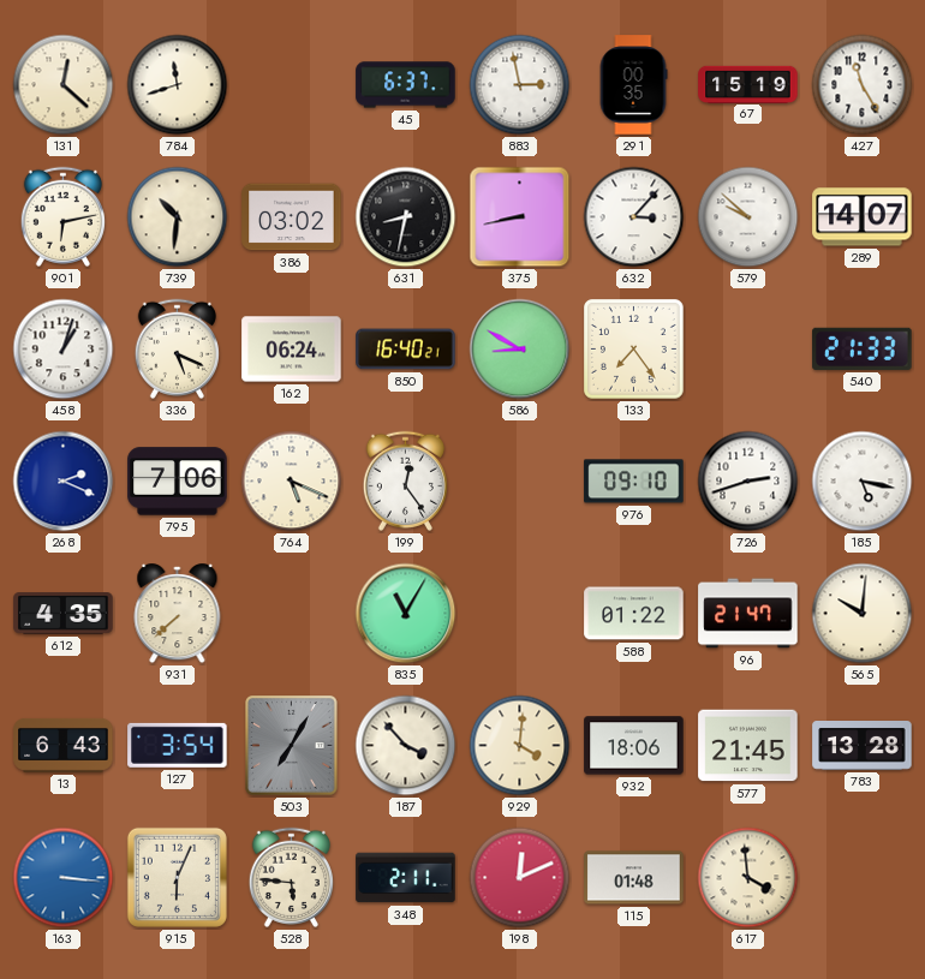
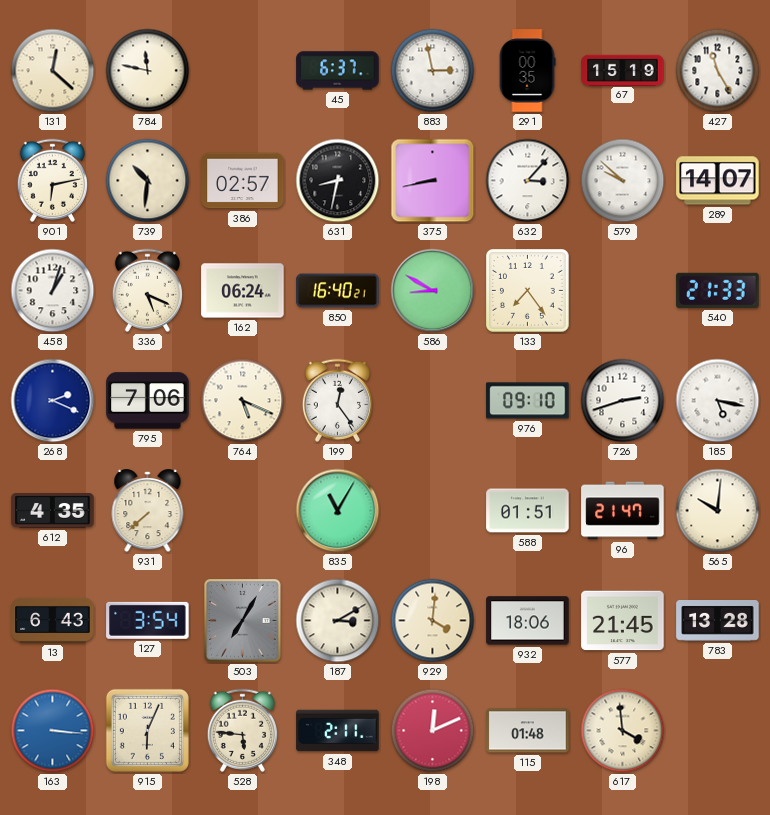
784: 11:42 -> 11:47
386: 03:02 -> 02:57
588: 01:22 -> 01:51
187: 3:53 -> 3:10
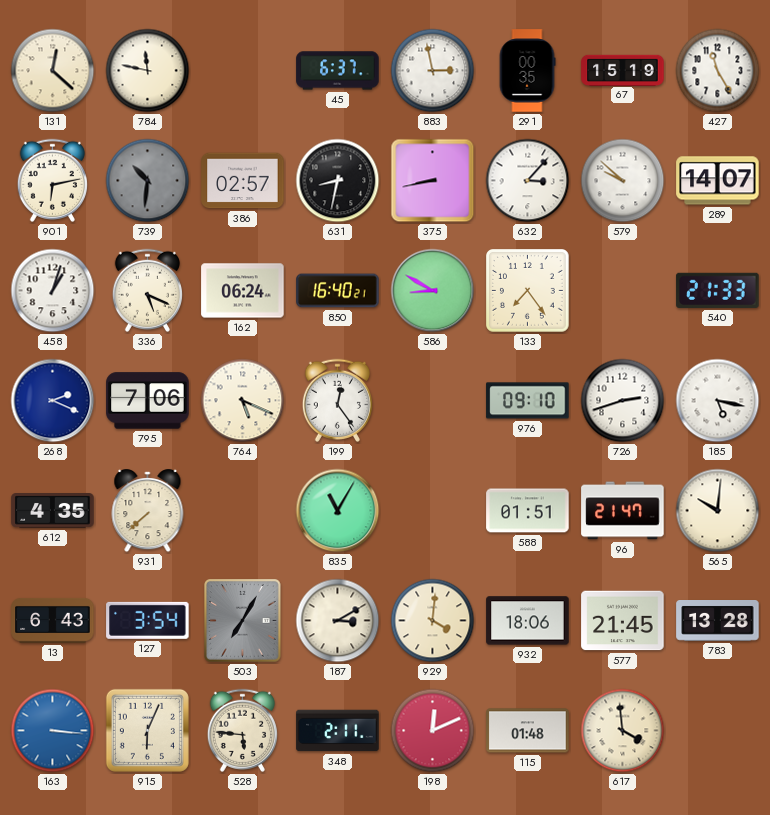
739 dial: cream -> grey
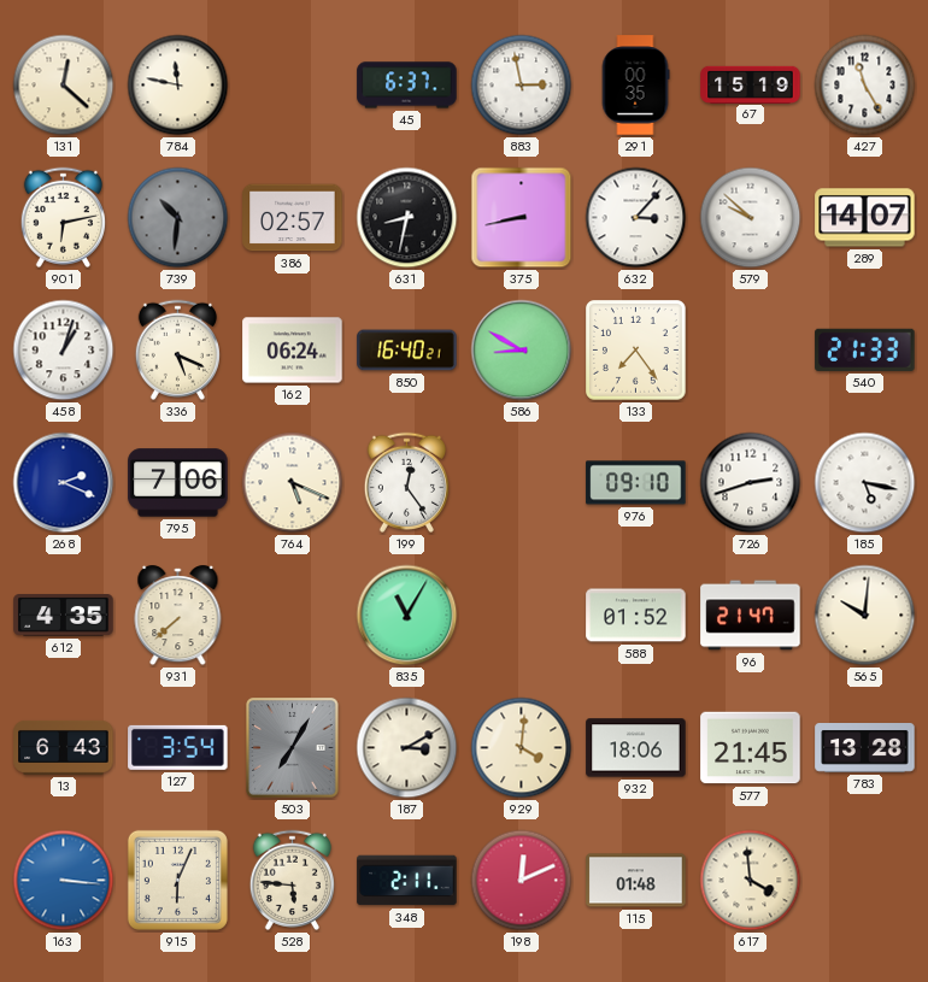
588: 01:51 -> 01:52
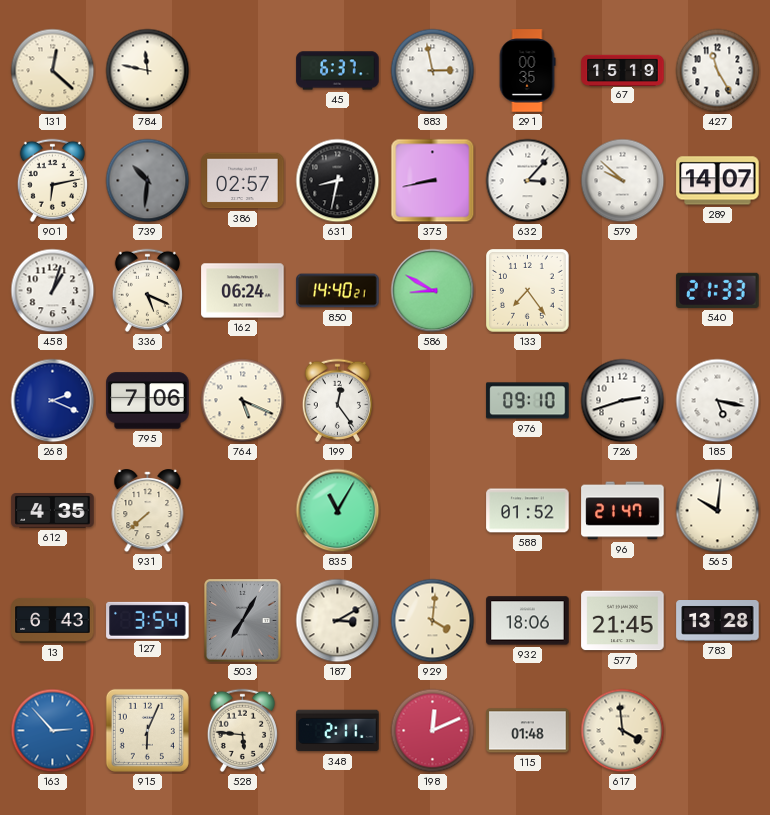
850: 16:40 -> 14:40
163: 3:16 -> 2:53
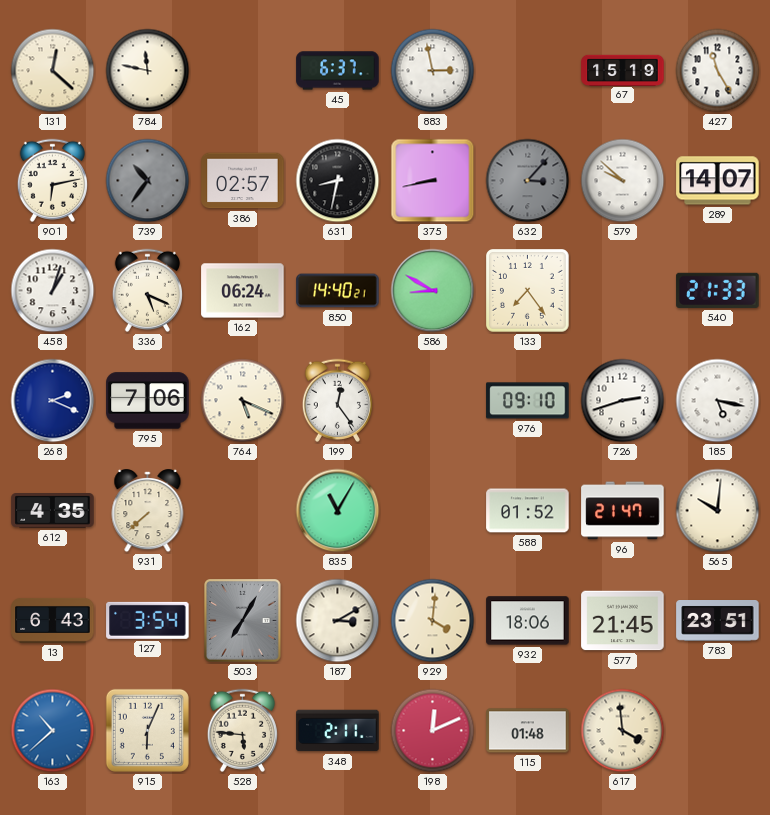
291: 00:35 -> none
739: 10:31 -> 10:36
632 dial: white -> grey
783: 13:28 -> 23:51
163: 2:53 -> 10:38
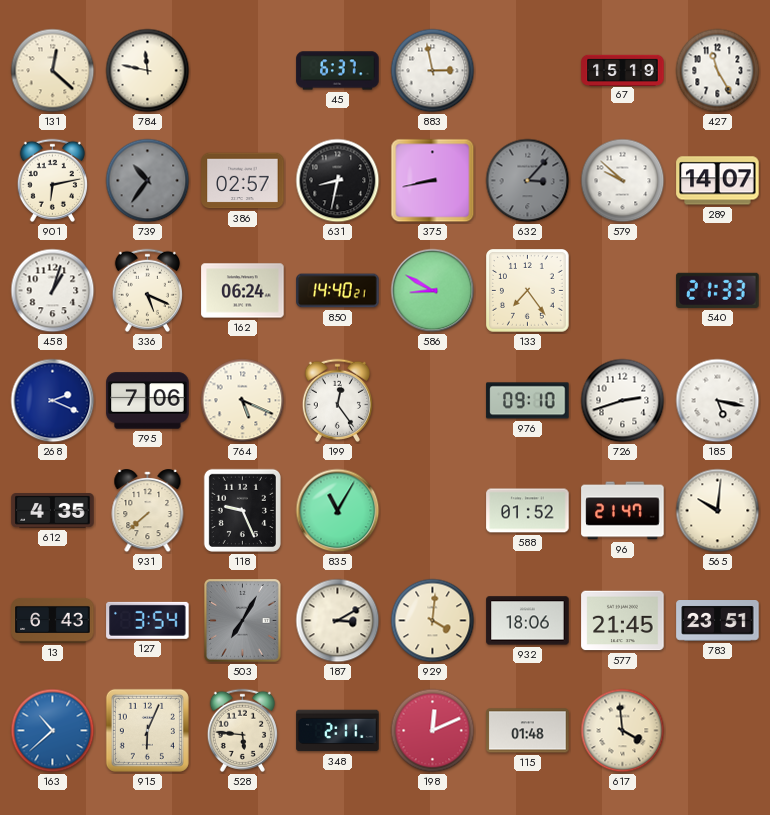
118: none -> 9:26
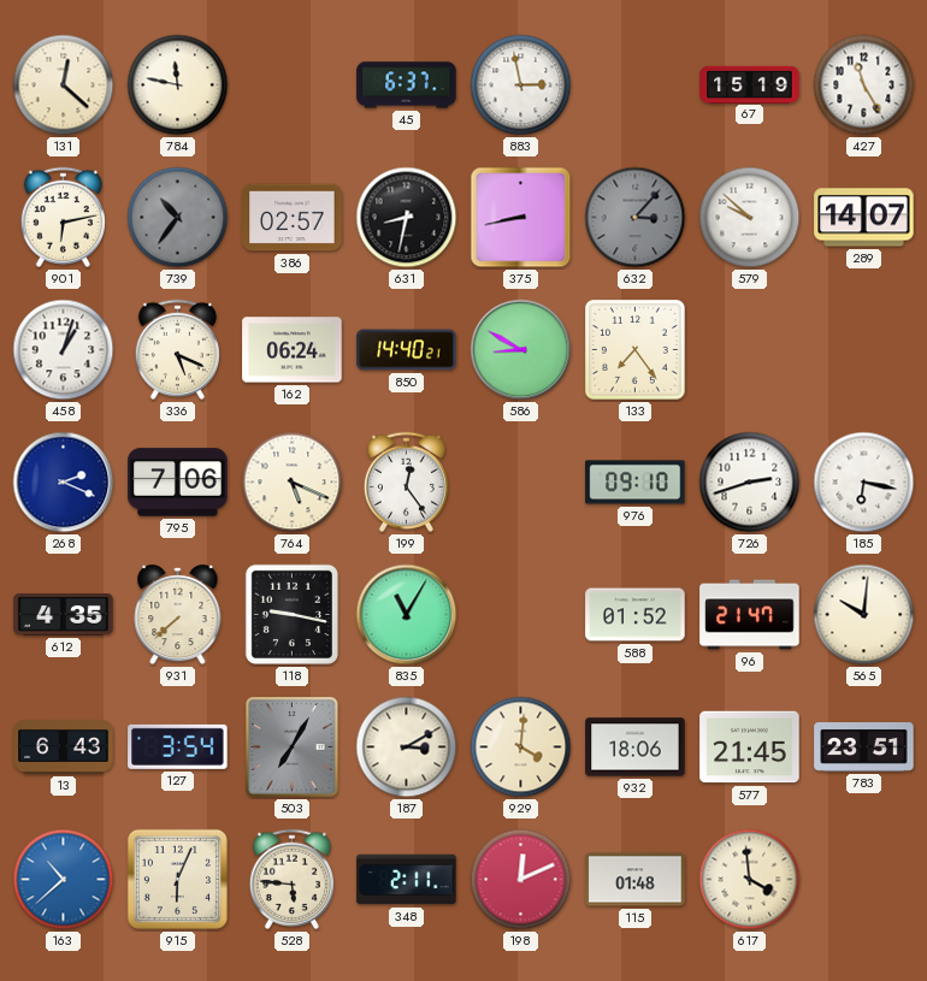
540: 21:33 -> none
185: 5:17 -> 6:17
118: 9:26 -> 9:17
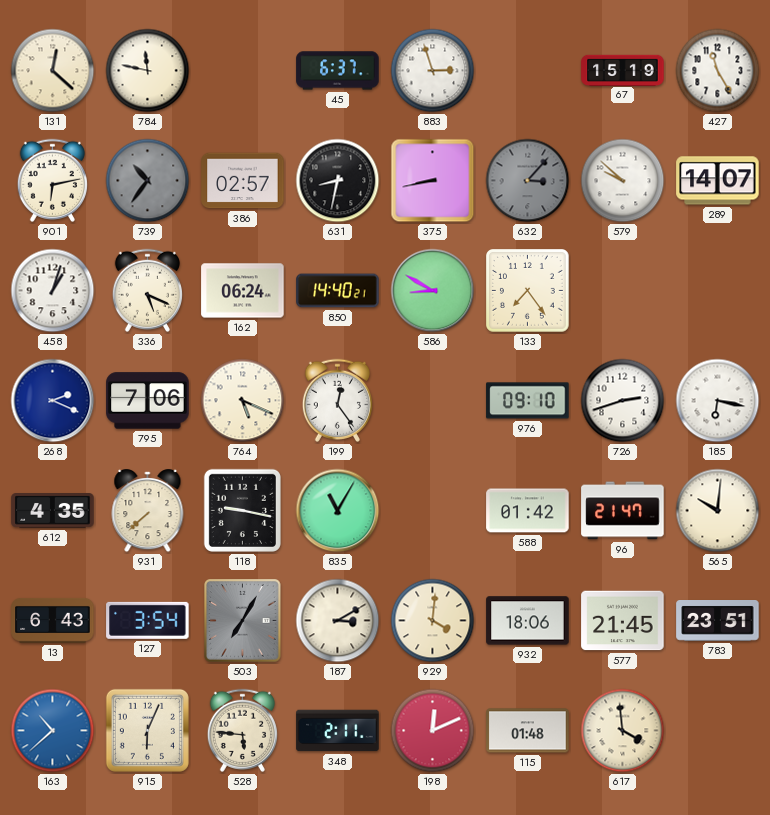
883: 2:58 -> 2:57
588: 01:52 -> 01:42
